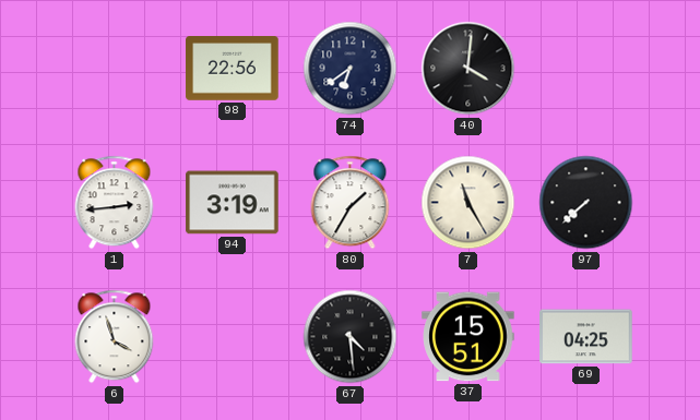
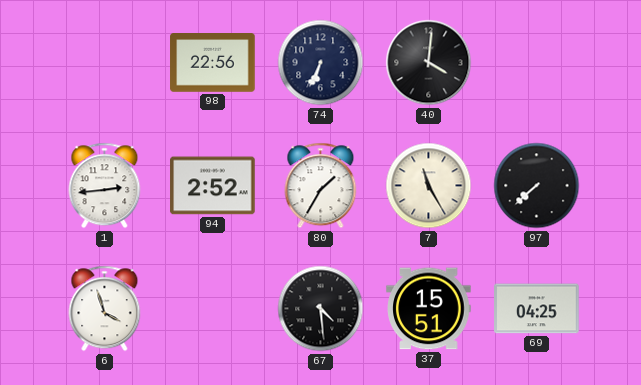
74: 6:39 -> 6:34
94: 3:19 -> 2:52
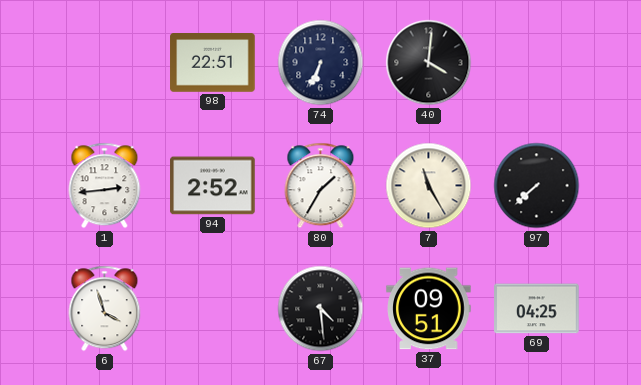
98: 22:56 -> 22:51
37: 15:51 -> 09:51
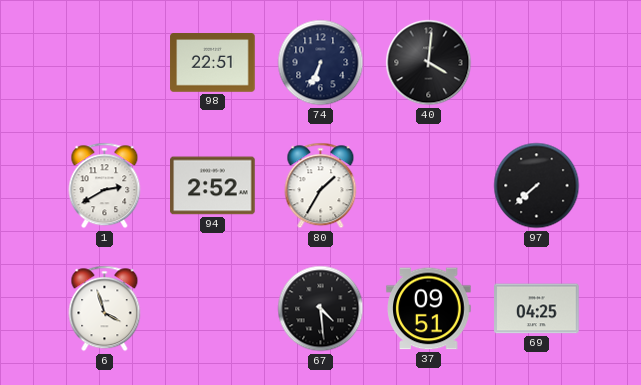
1: 2:44 -> 2:40
7: 11:25 -> none
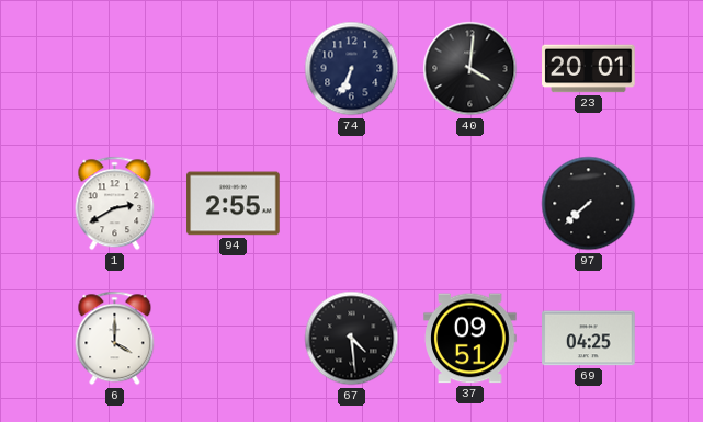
98: 22:51 -> none
23: none -> 20:01
94: 2:52 -> 2:55
80: 1:35 -> none
6: 3:57 -> 4:00
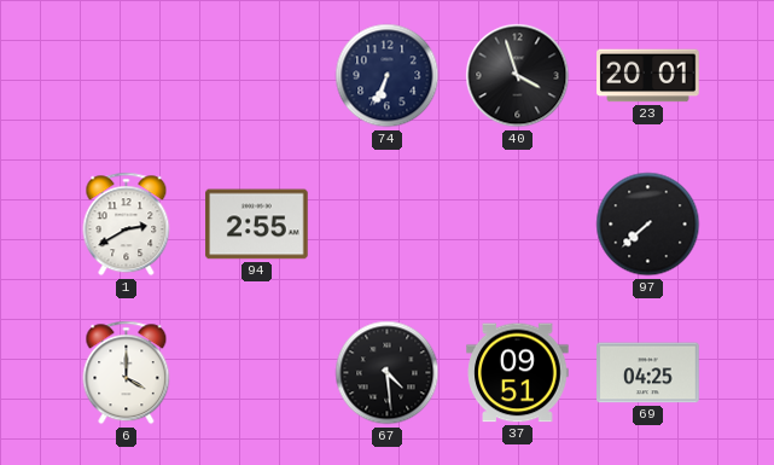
40: 4:01 -> 3:57
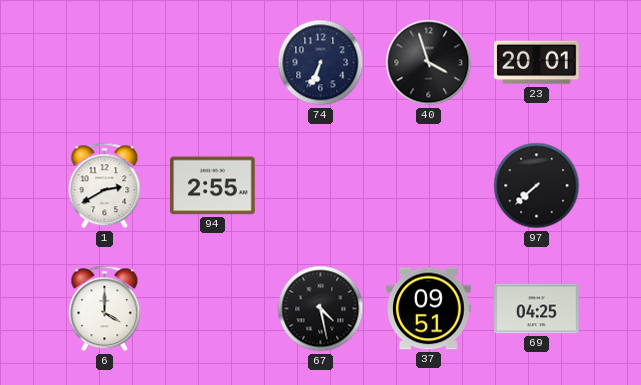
67: 4:29 -> 4:28
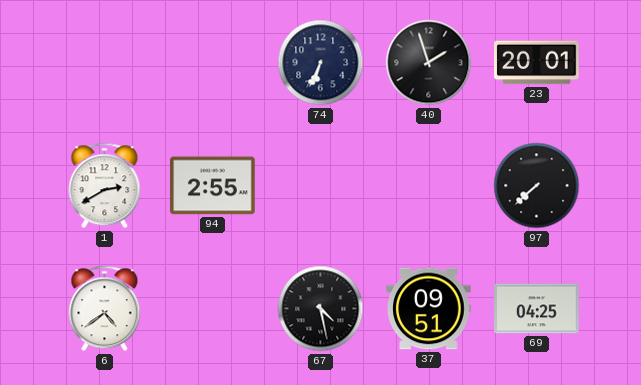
40: 3:57 -> 1:57
6: 4:00 -> 4:39
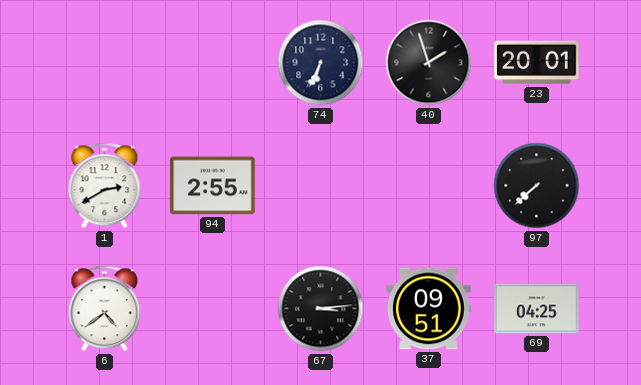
67: 4:28 -> 3:14
